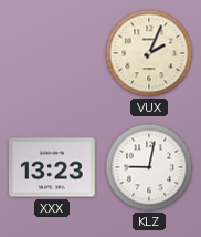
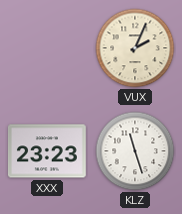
XXX: 13:23 -> 23:23
KLZ: 9:02 -> 11:27
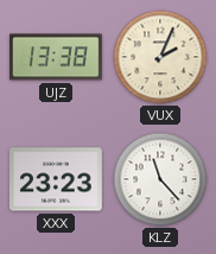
UJZ: none -> 13:38
KLZ: 11:27 -> 11:23
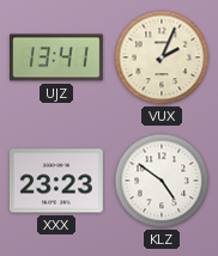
UJZ: 13:38 -> 13:41
KLZ: 11:23 -> 4:51
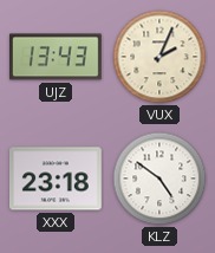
UJZ: 13:41 -> 13:43
XXX: 23:23 -> 23:18
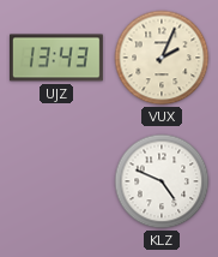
XXX: 23:18 -> none
KLZ: 4:51 -> 4:49
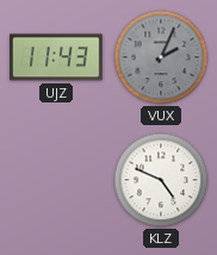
UJZ: 13:43 -> 11:43
VUX dial: cream -> grey
